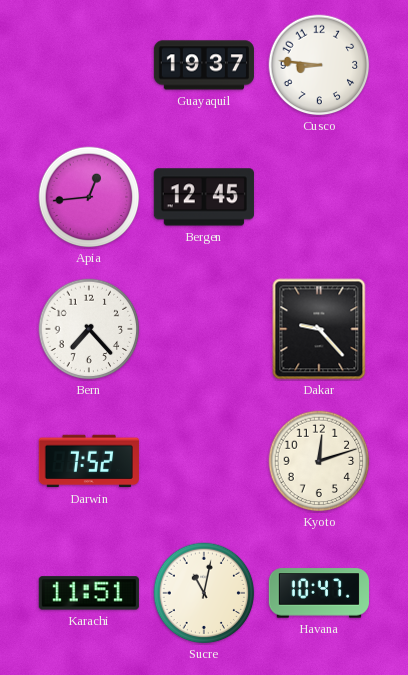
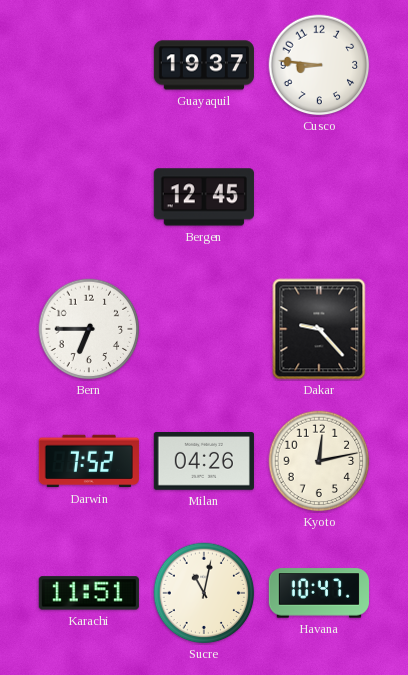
Apia: 12:44 -> none
Bern: 7:23 -> 6:45
Milan: none -> 04:26
Kyoto: 12:12 -> 12:13
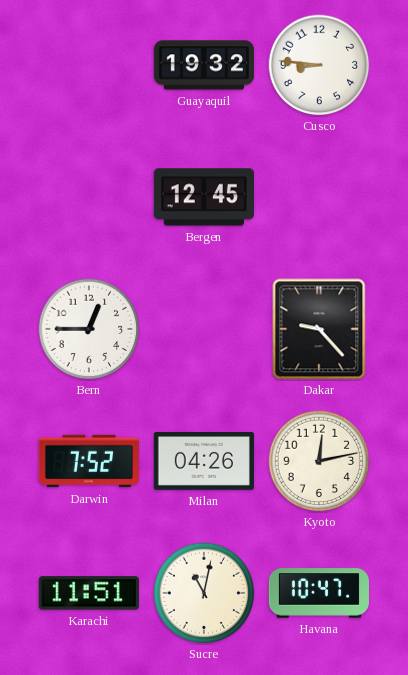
Guayaquil: 19:37 -> 19:32
Bern: 6:45 -> 12:45
